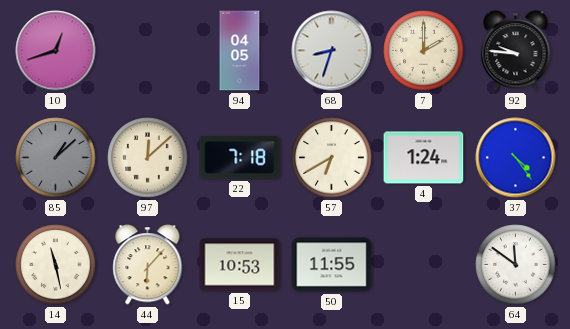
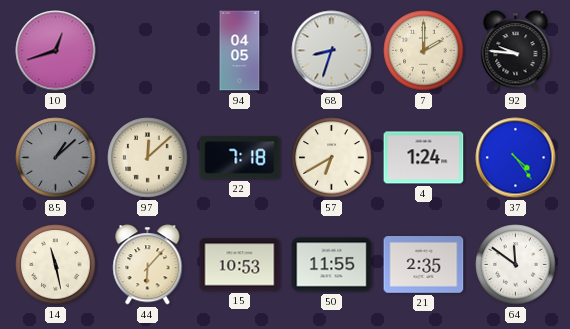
21: none -> 2:35
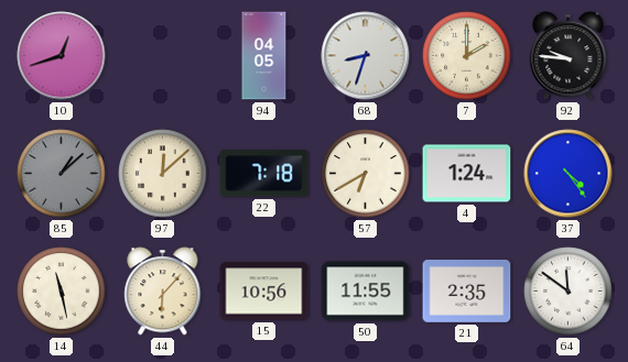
15: 10:53 -> 10:56
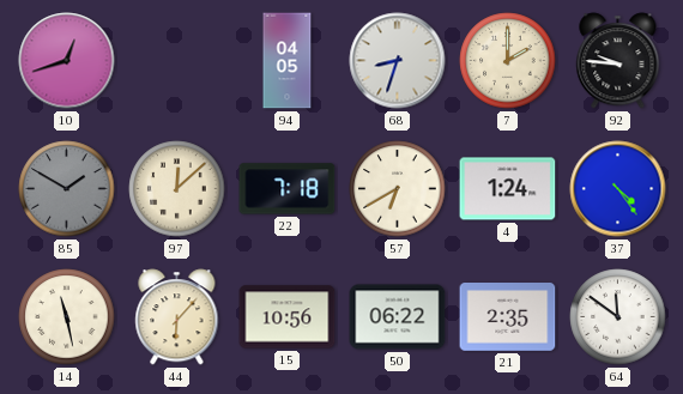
85: 1:08 -> 1:50
50: 11:55 -> 06:22
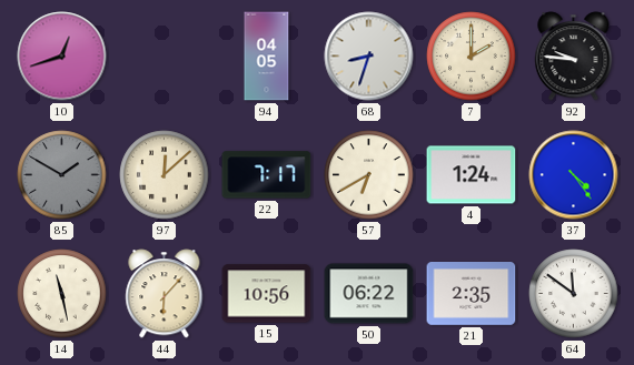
22: 7:18 -> 7:17
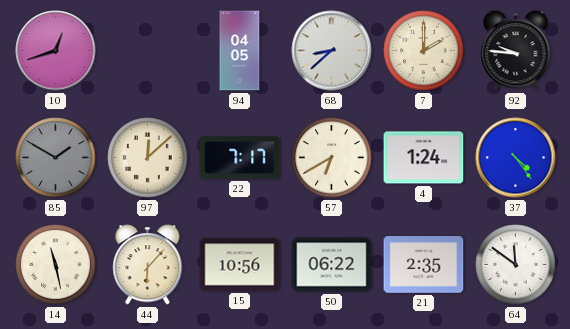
68: 8:33 -> 8:38
